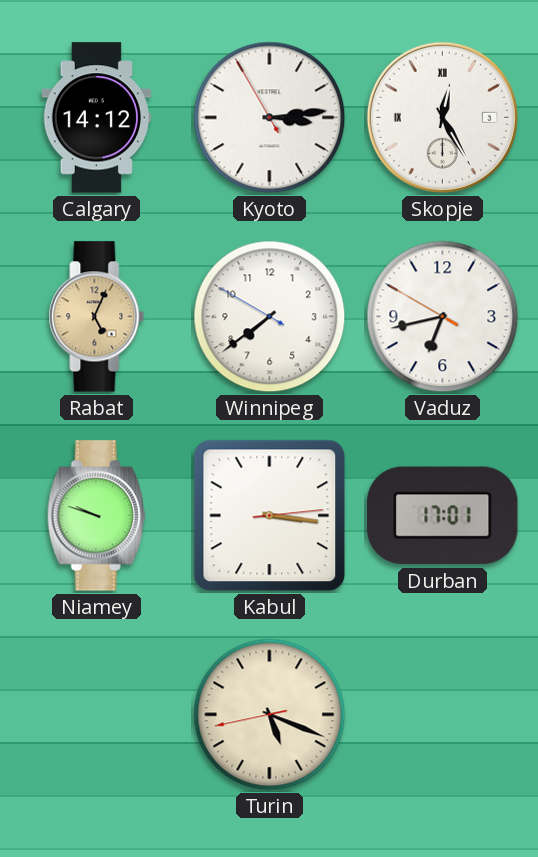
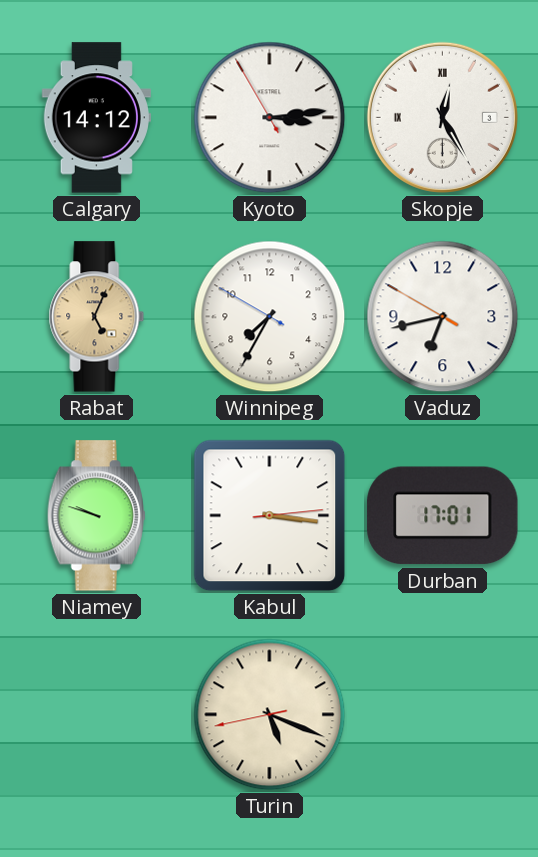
Winnipeg: 7:38 -> 7:34
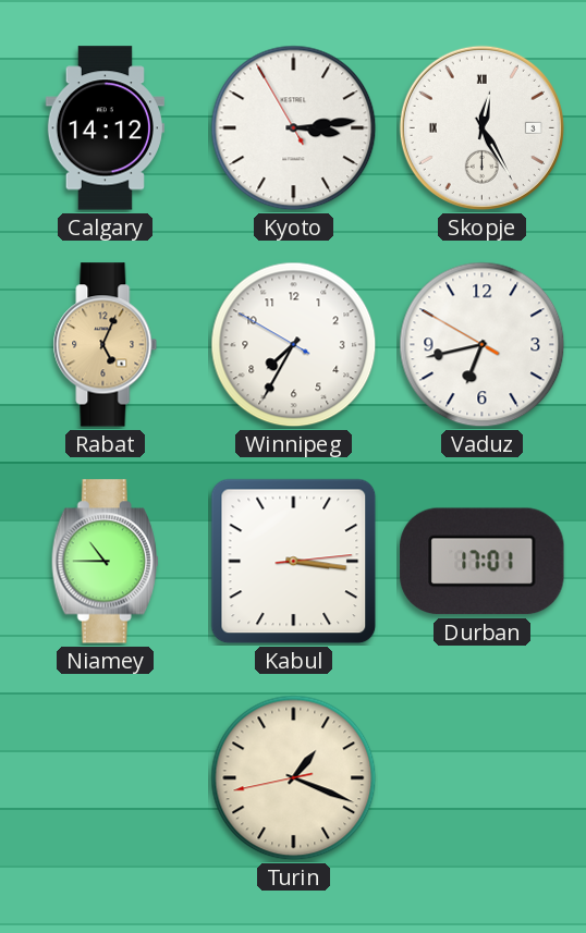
Niamey: 9:48 -> 10:45
Turin: 5:18 -> 1:18
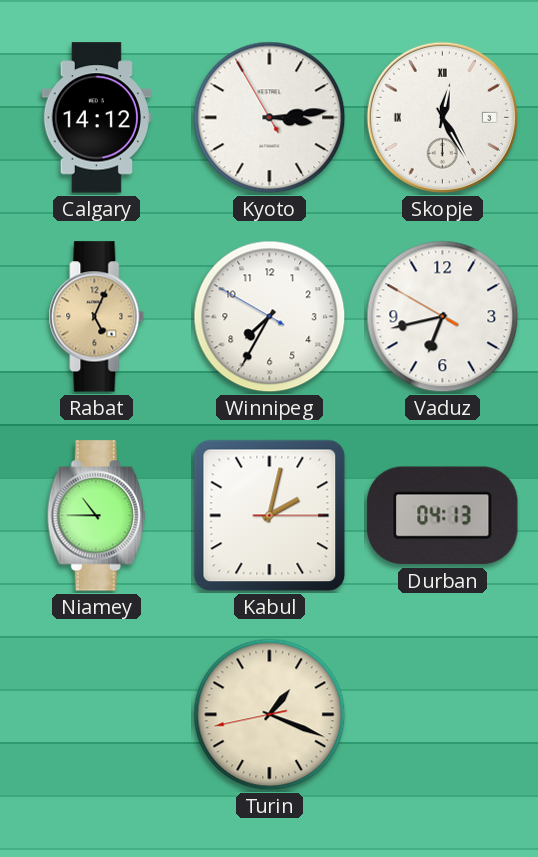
Kabul: 3:16 -> 2:02
Durban: 17:01 -> 04:13
